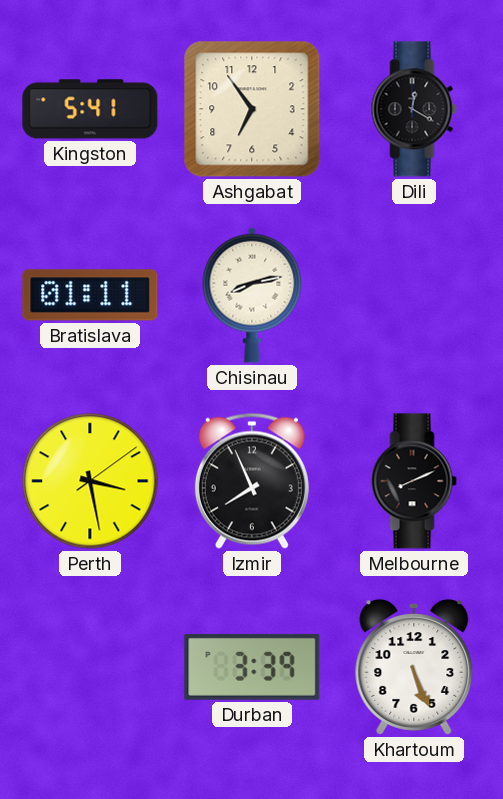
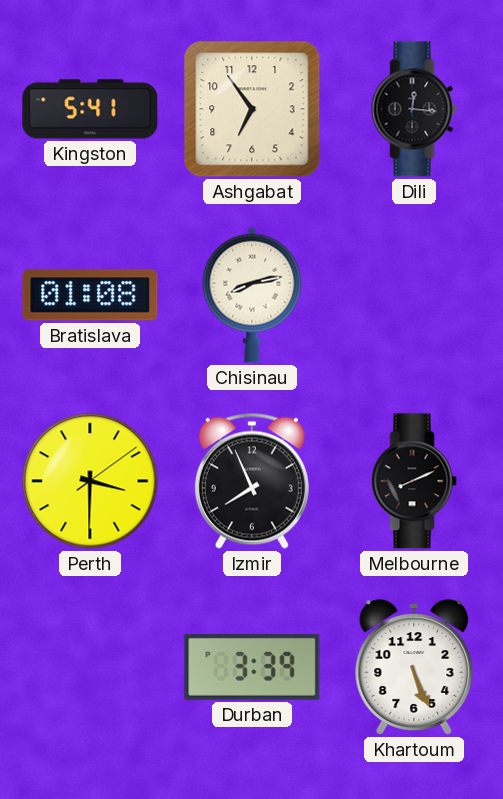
Dili: 12:20 -> 12:16
Bratislava: 01:11 -> 01:08
Perth: 3:28 -> 3:30
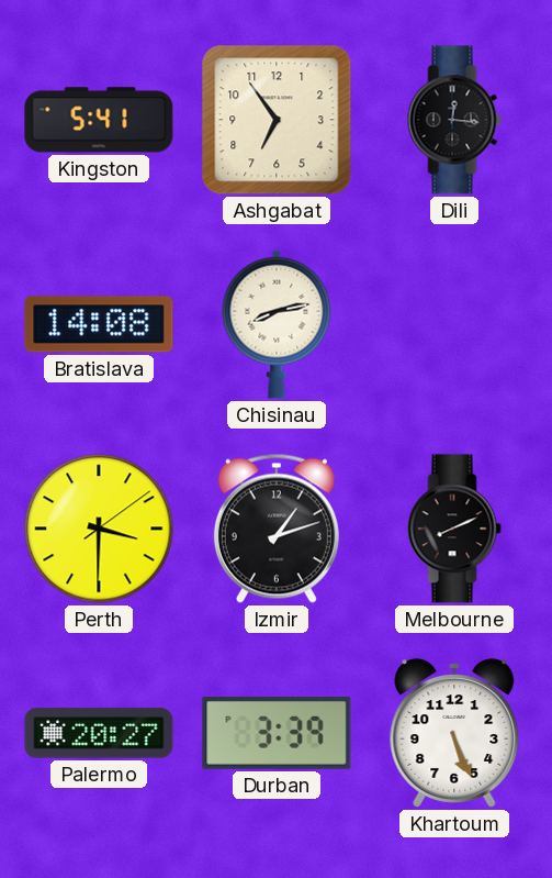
Bratislava: 01:08 -> 14:08
Izmir: 7:56 -> 1:12
Palermo: none -> 20:27
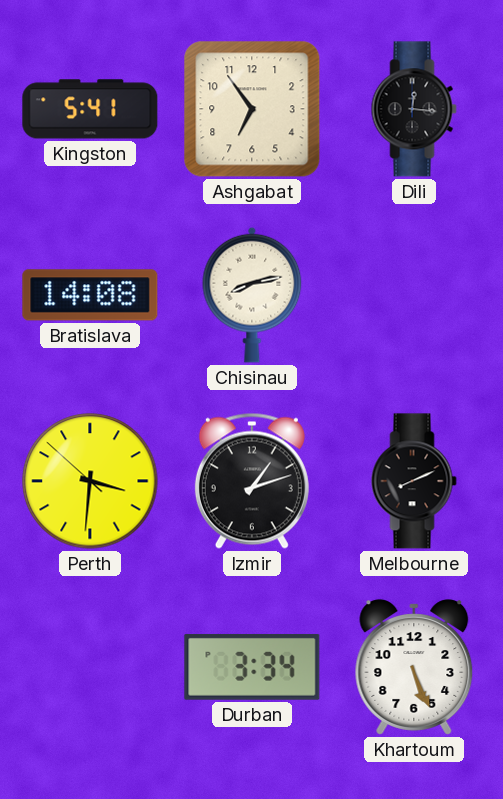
Perth: 3:30:09 -> 3:30:52
Palermo: 20:27 -> none
Durban: 3:39 -> 3:34
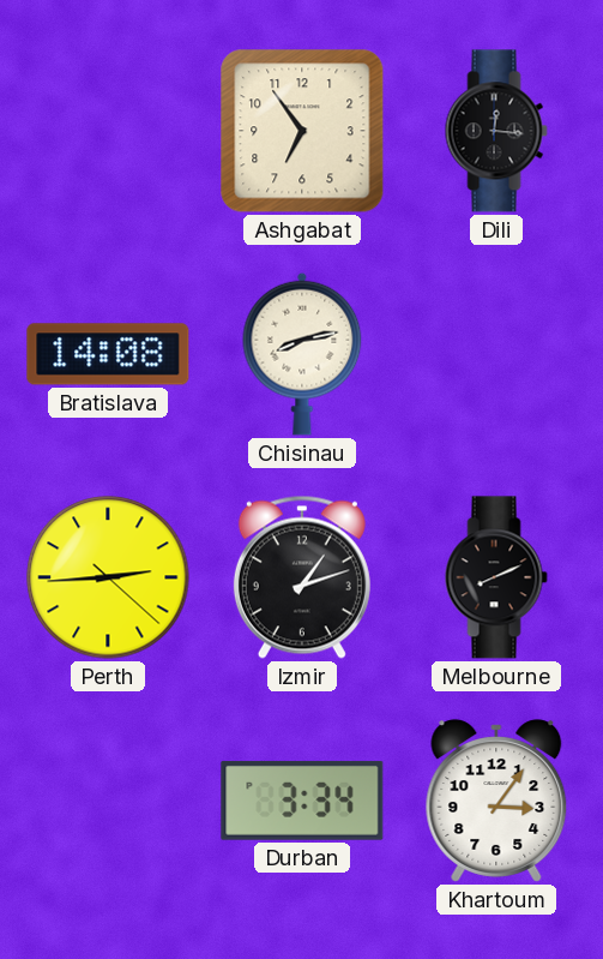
Kingston: 5:41 -> none
Perth: 3:30 -> 2:44
Khartoum: 5:26 -> 3:06
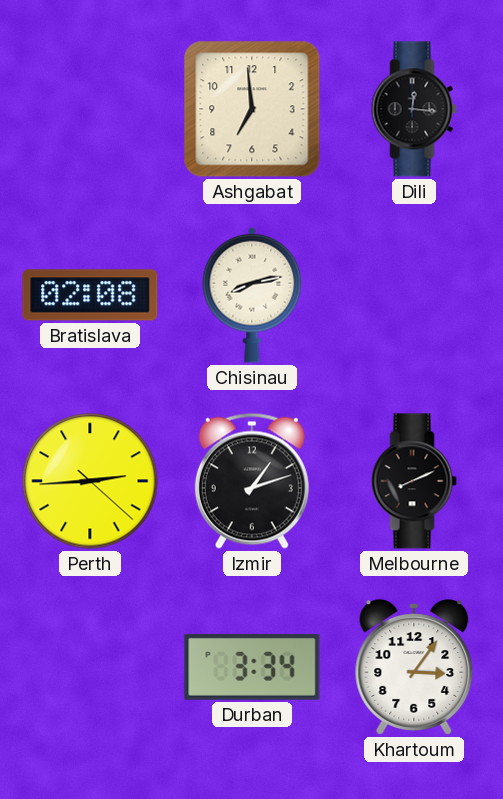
Ashgabat: 6:54 -> 6:59
Bratislava: 14:08 -> 02:08
